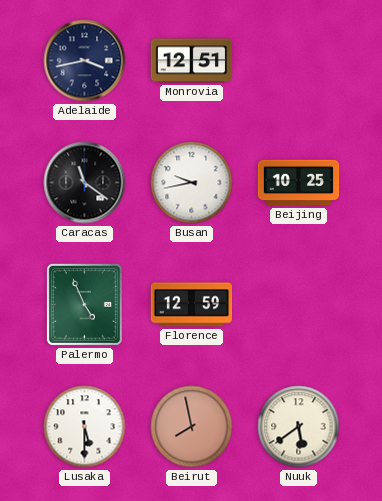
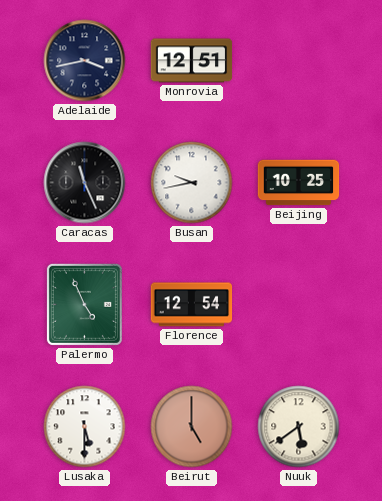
Caracas: 11:21 -> 11:26
Florence: 12:59 -> 12:54
Beirut: 7:58 -> 5:00
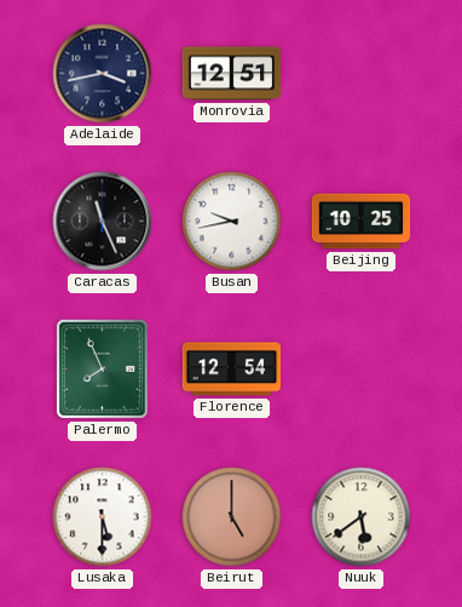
Palermo: 4:56 -> 7:56
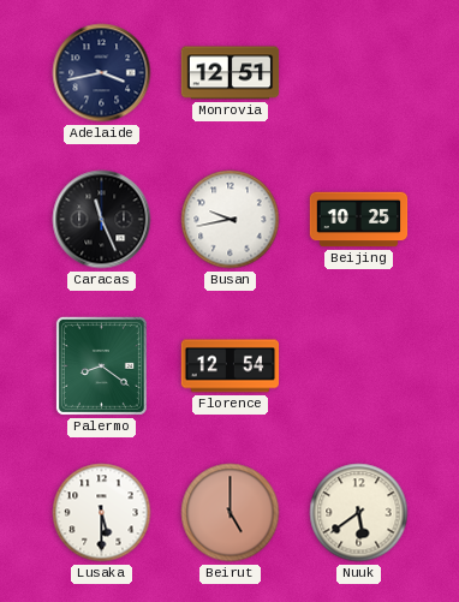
Palermo: 7:56 -> 8:21
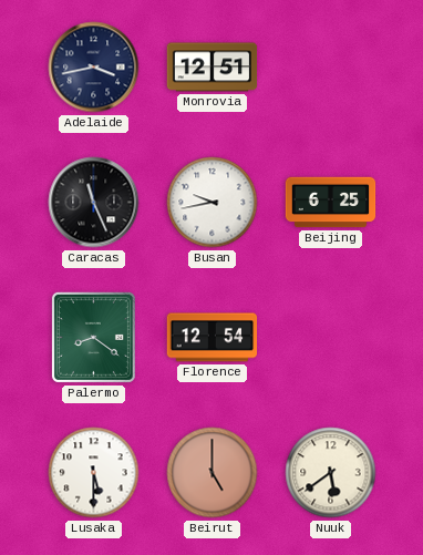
Beijing: 10:25 -> 6:25
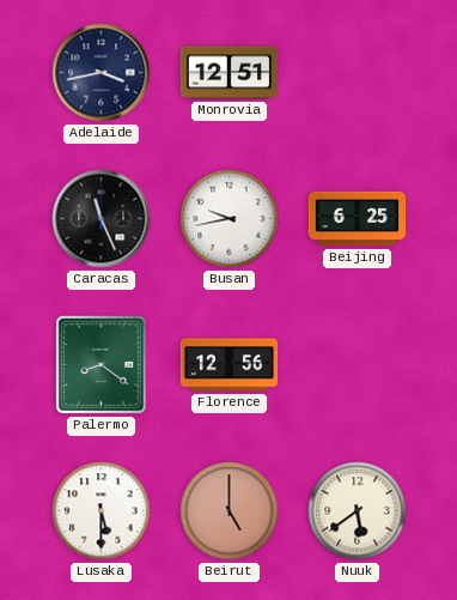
Florence: 12:54 -> 12:56
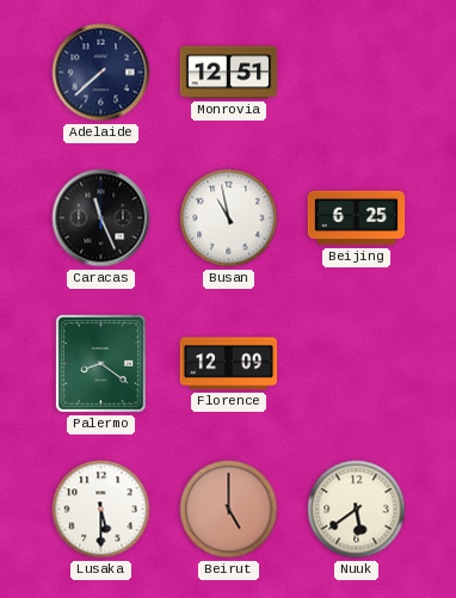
Adelaide: 3:43 -> 7:38
Busan: 9:43 -> 10:58
Florence: 12:56 -> 12:09
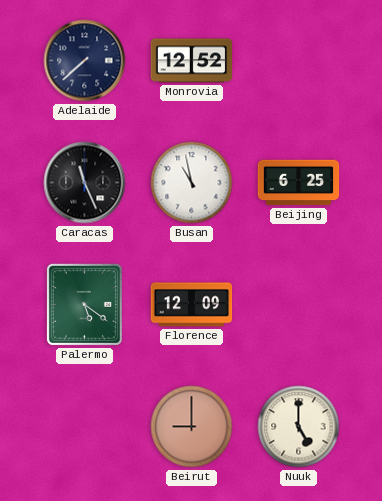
Monrovia: 12:51 -> 12:52
Palermo: 8:21 -> 5:21
Lusaka: 5:30 -> none
Beirut: 5:00 -> 9:00
Nuuk: 5:39 -> 5:00
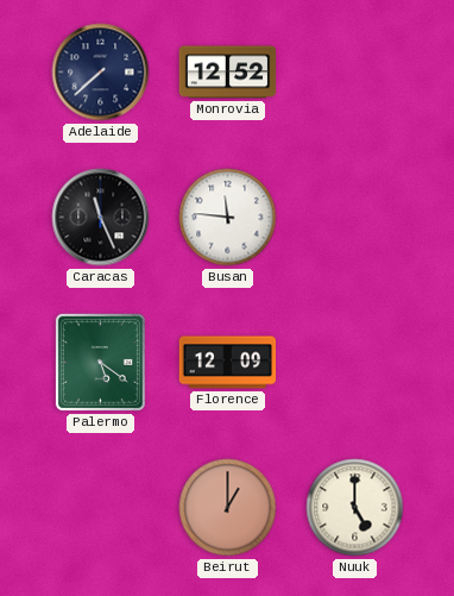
Busan: 10:58 -> 11:46
Beijing: 6:25 -> none
Beirut: 9:00 -> 1:00
